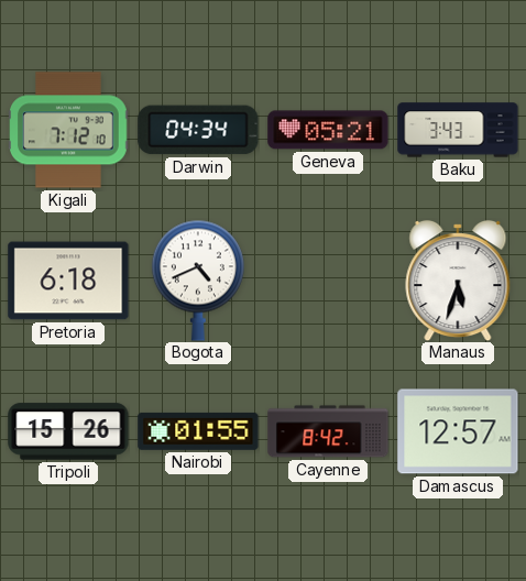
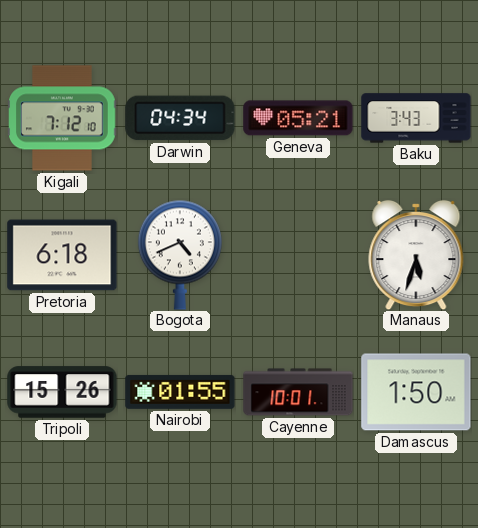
Cayenne: 8:42 -> 10:01
Damascus: 12:57 -> 1:50
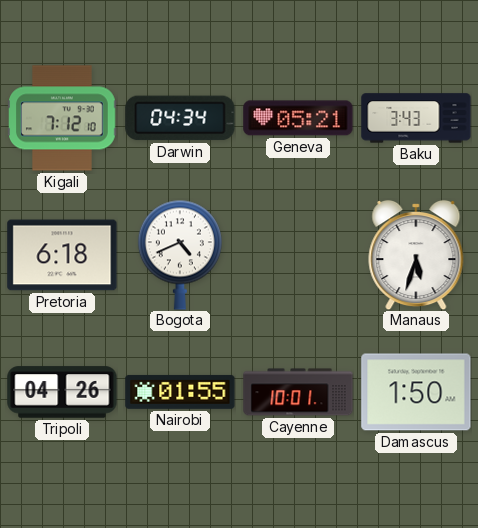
Tripoli: 15:26 -> 04:26
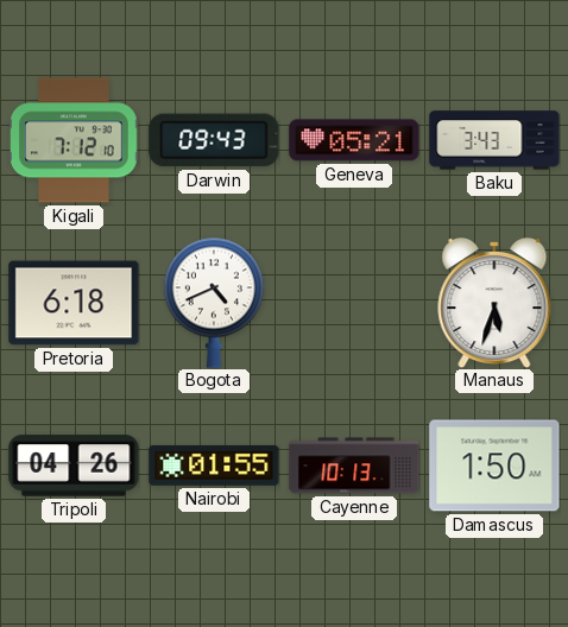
Darwin: 04:34 -> 09:43
Cayenne: 10:01 -> 10:13
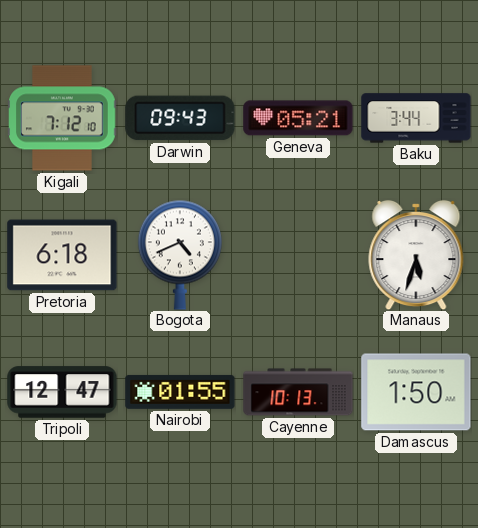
Baku: 3:43 -> 3:44
Tripoli: 04:26 -> 12:47
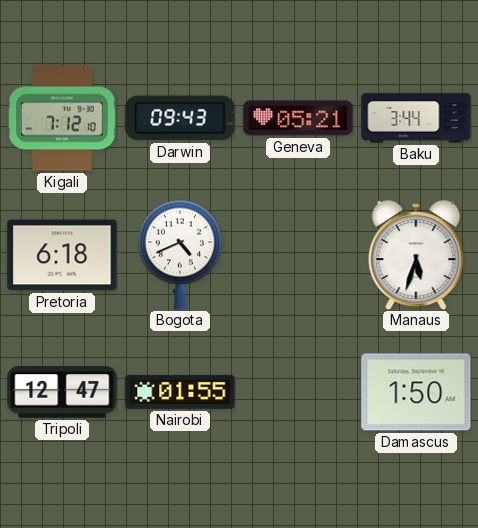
Cayenne: 10:13 -> none
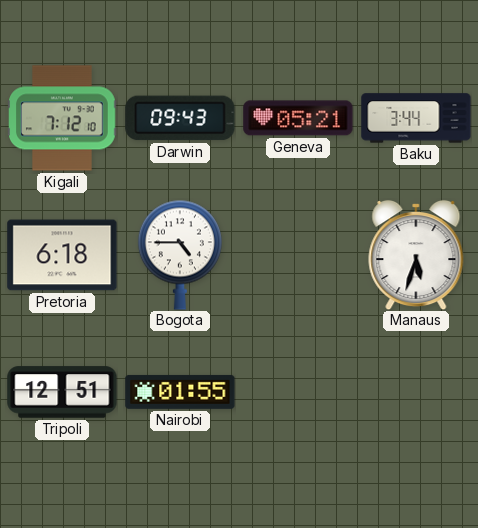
Bogota: 4:41 -> 4:45
Tripoli: 12:47 -> 12:51
Damascus: 1:50 -> none
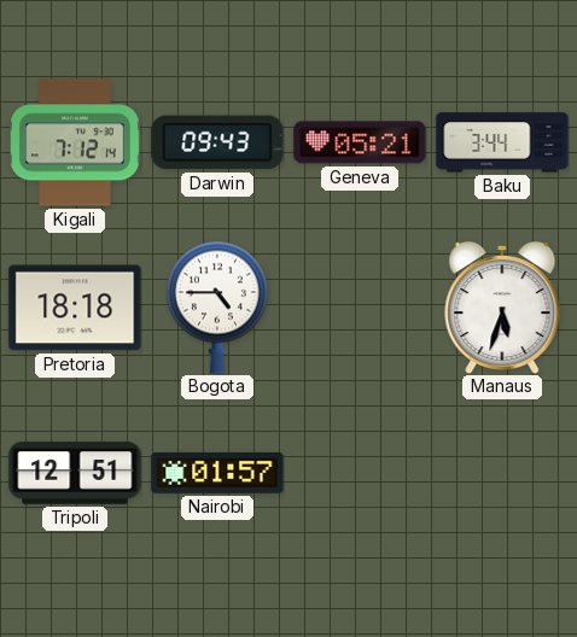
Kigali: 7:12:10 -> 7:12:14
Pretoria: 6:18 -> 18:18
Nairobi: 01:55 -> 01:57
